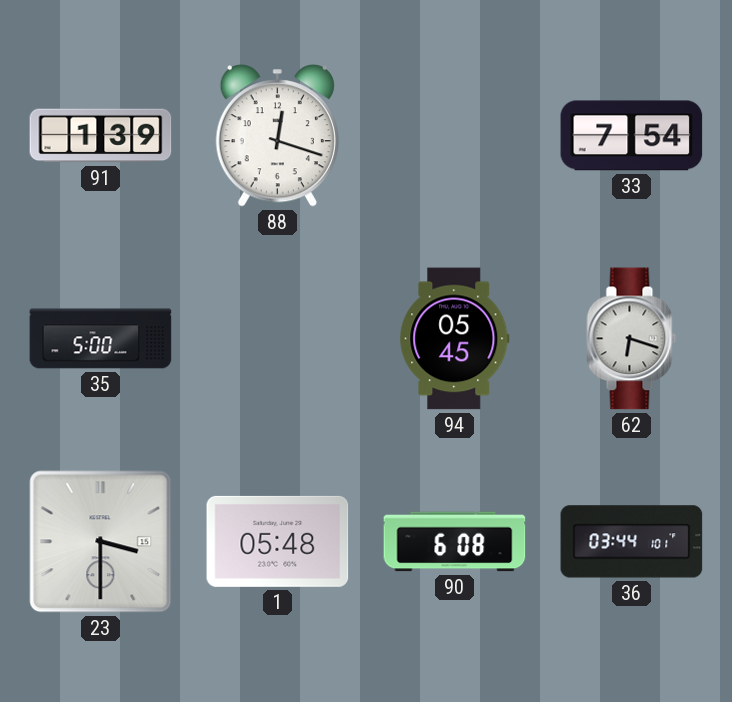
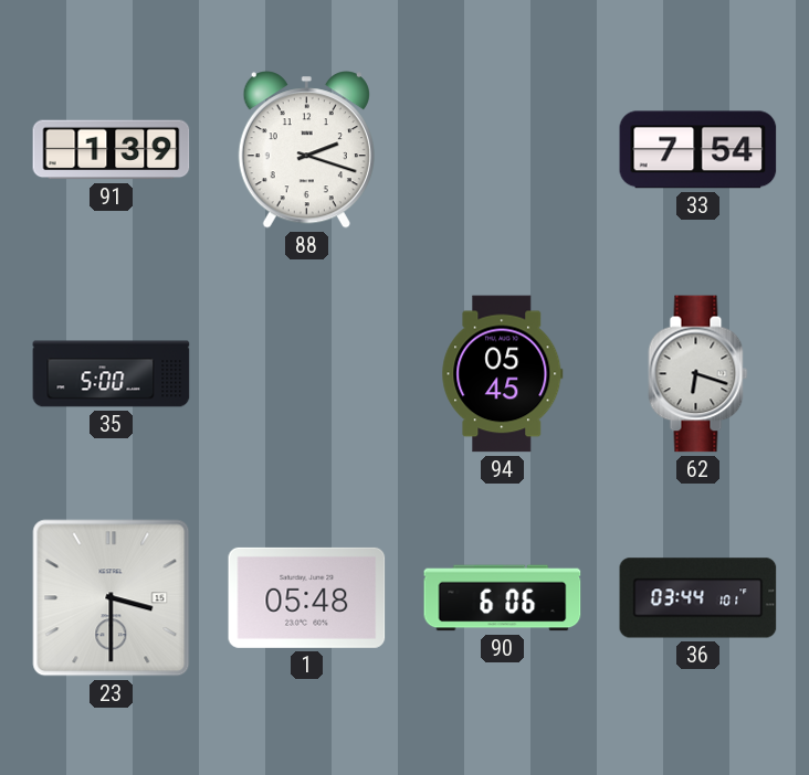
88: 12:18 -> 2:18
90: 6:08 -> 6:06
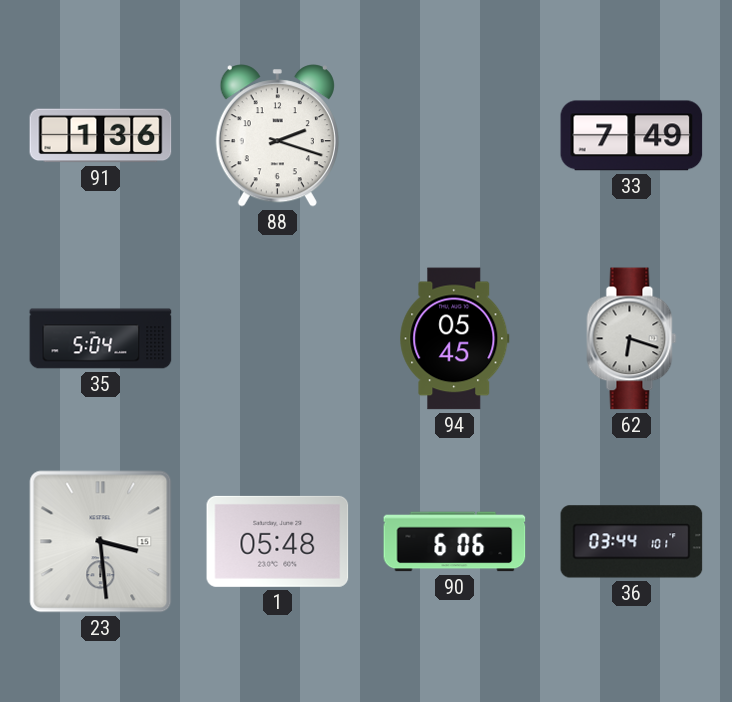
91: 1:39 -> 1:36
33: 7:54 -> 7:49
35: 5:00 -> 5:04
23: 3:30 -> 3:29
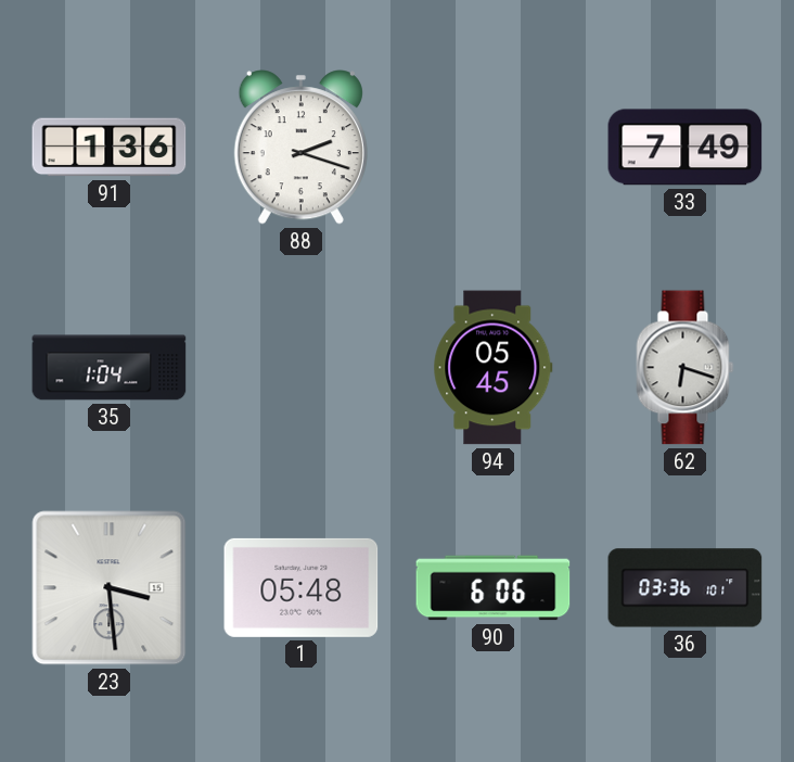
35: 5:04 -> 1:04
36: 03:44 -> 03:36
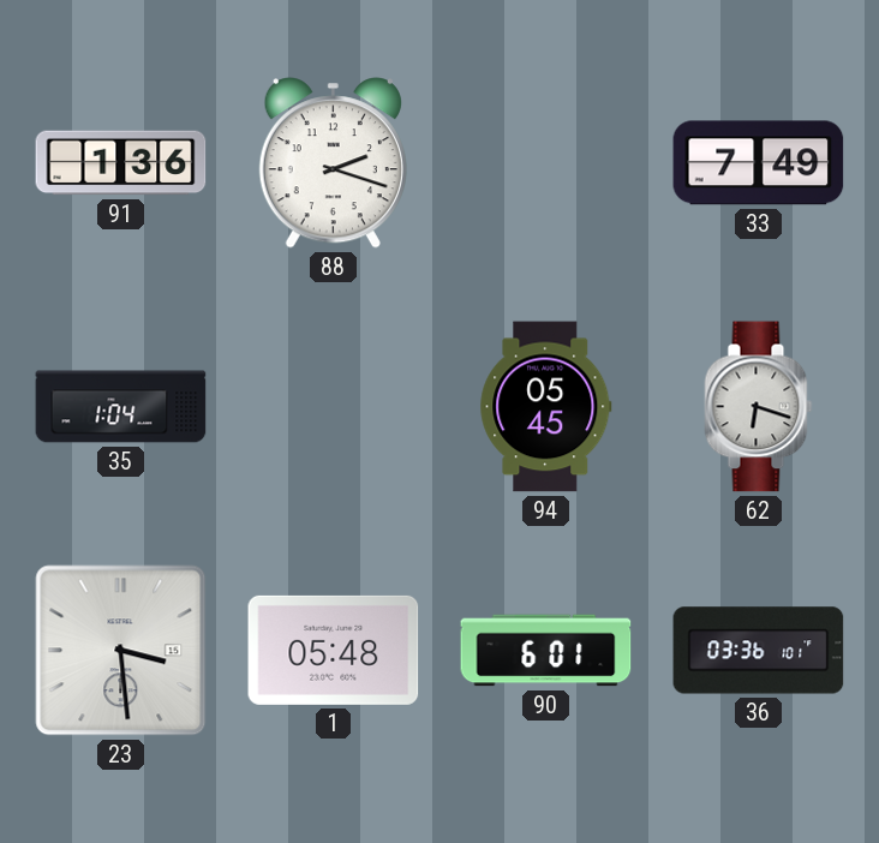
90: 6:06 -> 6:01
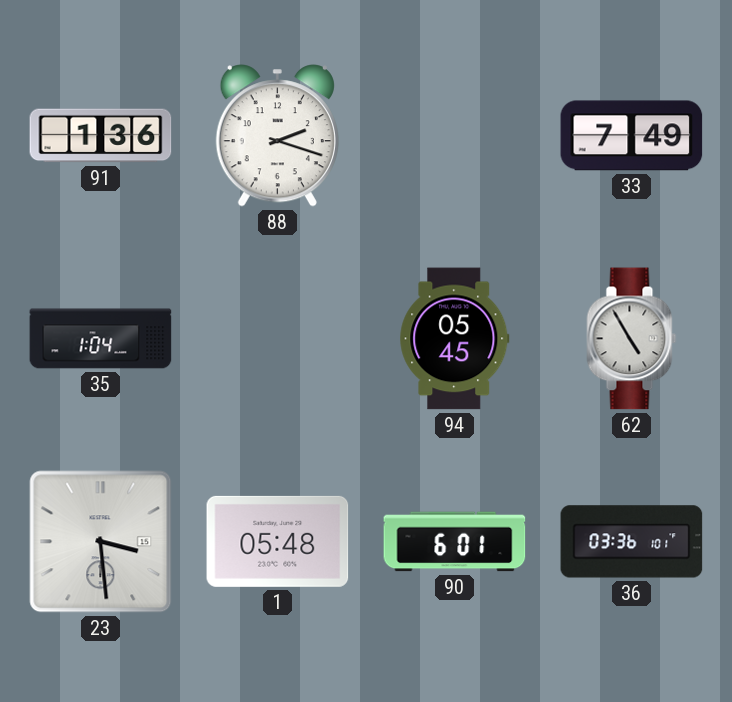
62: 6:18 -> 4:55
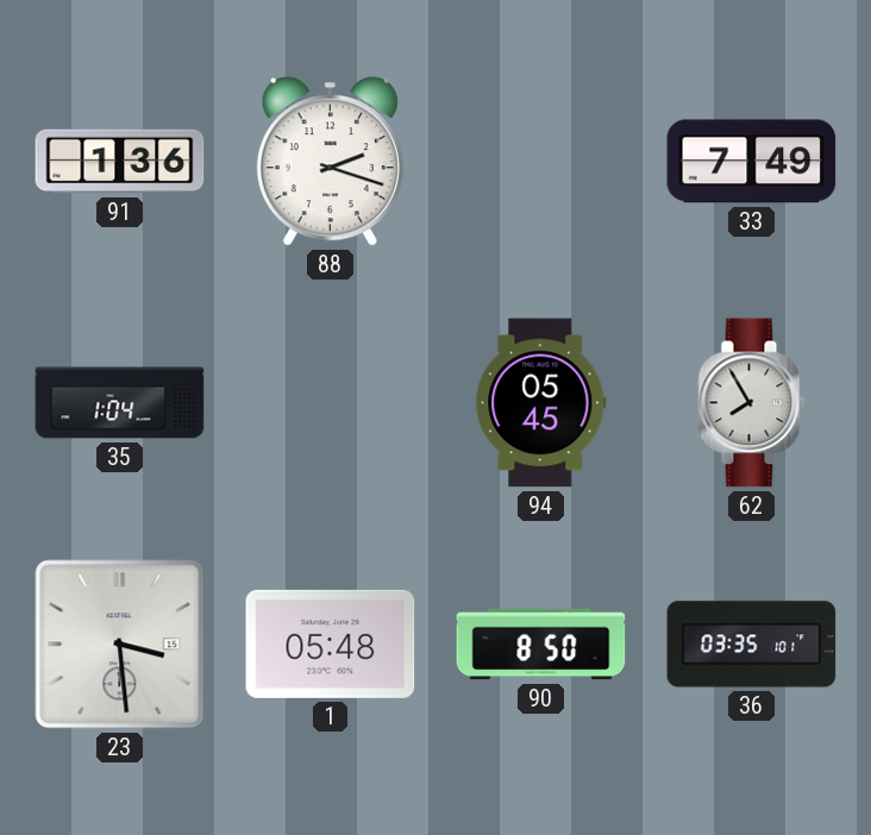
62: 4:55 -> 7:55
90: 6:01 -> 8:50
36: 03:36 -> 03:35
